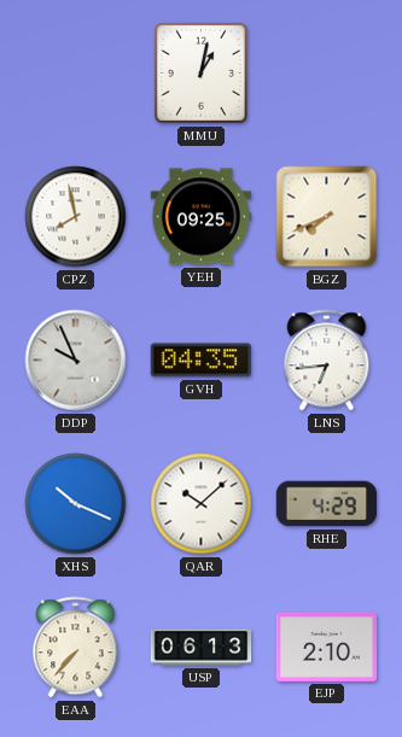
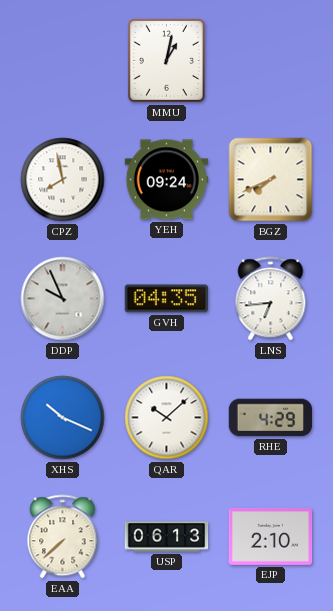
YEH: 09:25 -> 09:24
EAA: 7:37 -> 7:38
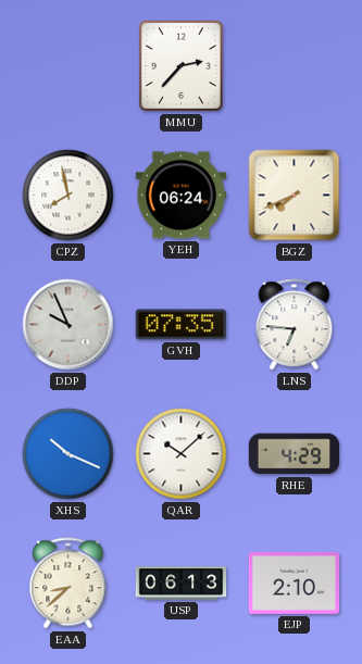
MMU: 1:02 -> 2:37
YEH: 09:24 -> 06:24
GVH: 04:35 -> 07:35
LNS: 6:44 -> 6:46
EAA: 7:38 -> 8:38
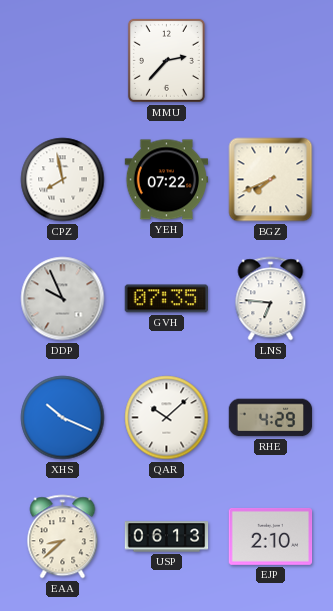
YEH: 06:24 -> 07:22
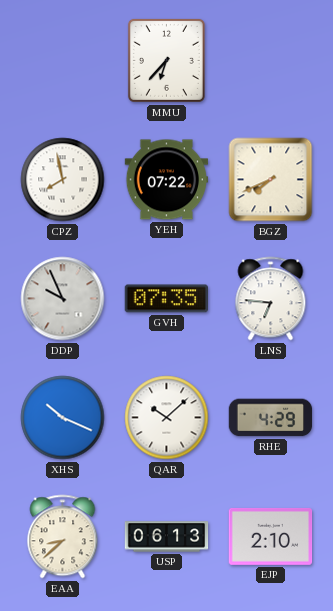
MMU: 2:37 -> 6:37
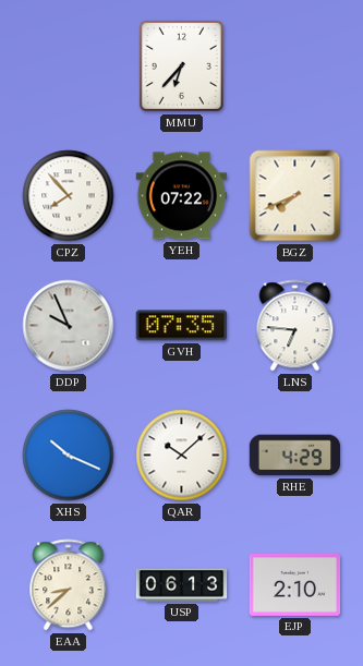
CPZ: 7:58 -> 7:53
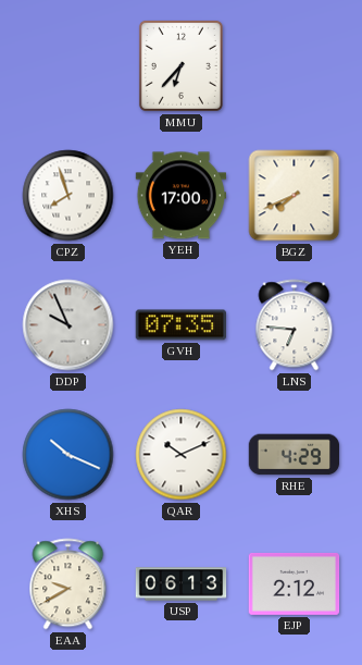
CPZ: 7:53 -> 7:57
YEH: 07:22 -> 17:00
QAR: 10:08 -> 10:11
EAA: 8:38 -> 9:40
EJP: 2:10 -> 2:12
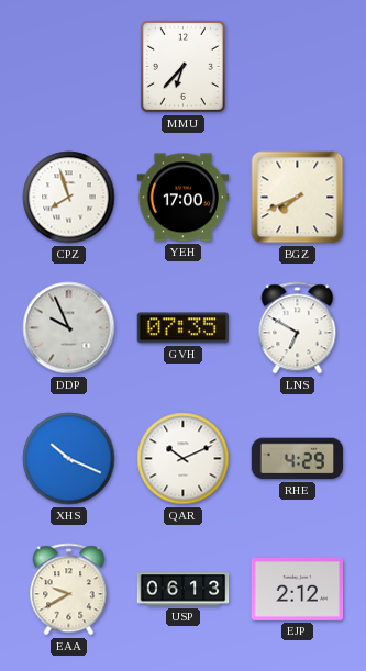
LNS: 6:46 -> 6:50
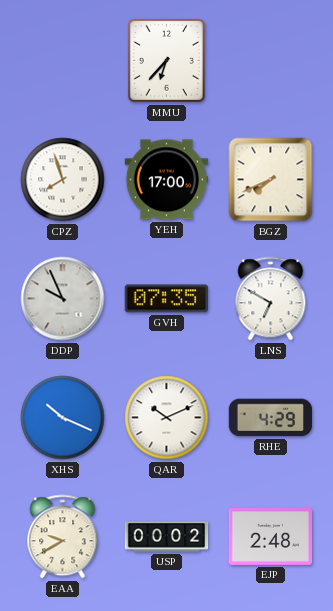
USP: 06:13 -> 00:02
EJP: 2:12 -> 2:48
